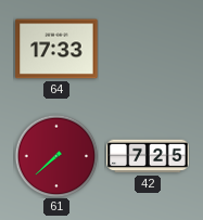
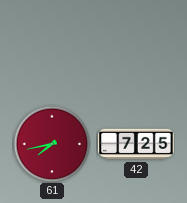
64: 17:33 -> none
61: 7:38 -> 7:43
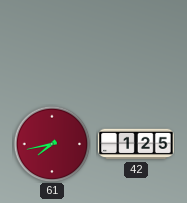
42: 7:25 -> 1:25
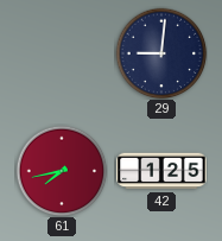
29: none -> 9:01
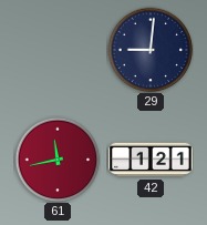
61: 7:43 -> 11:43
42: 1:25 -> 1:21
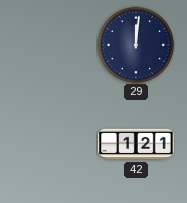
29: 9:01 -> 12:01
61: 11:43 -> none
